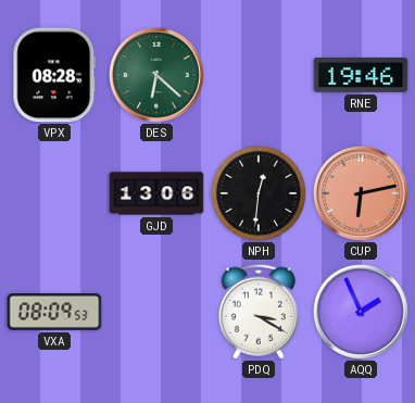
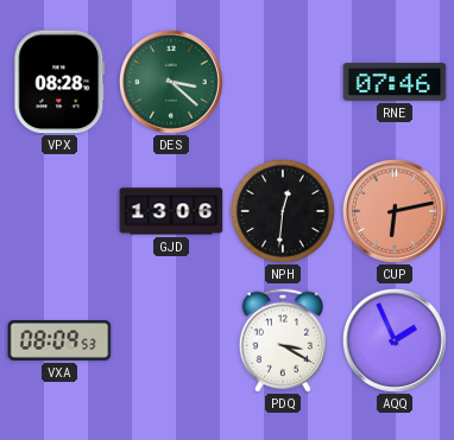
DES: 6:22 -> 3:22
RNE: 19:46 -> 07:46
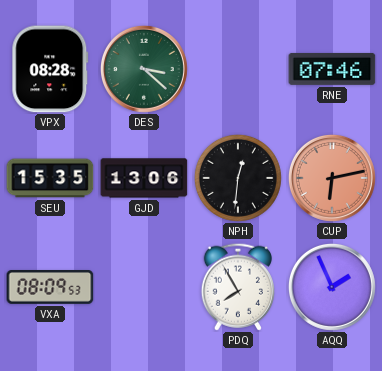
SEU: none -> 15:35
PDQ: 3:20 -> 7:55
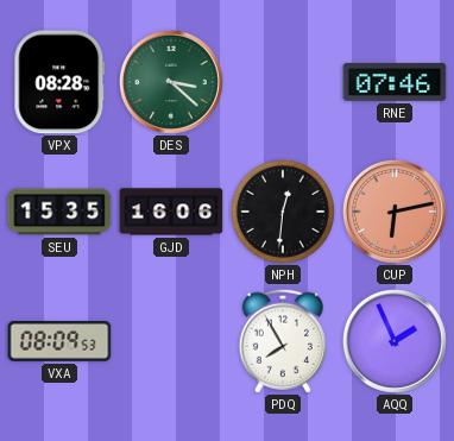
GJD: 13:06 -> 16:06
